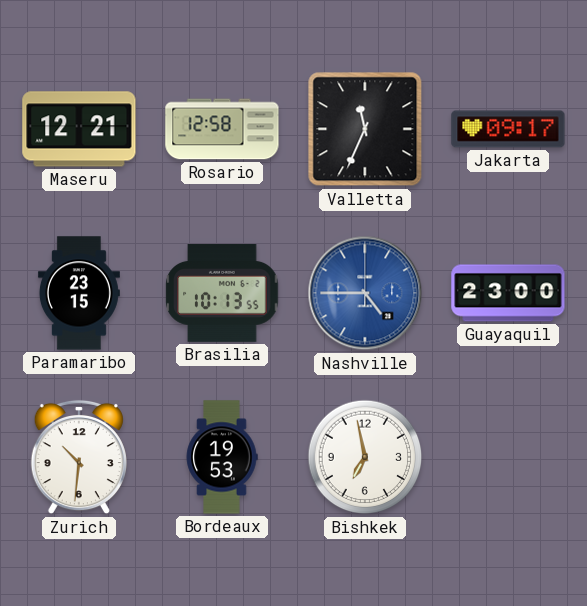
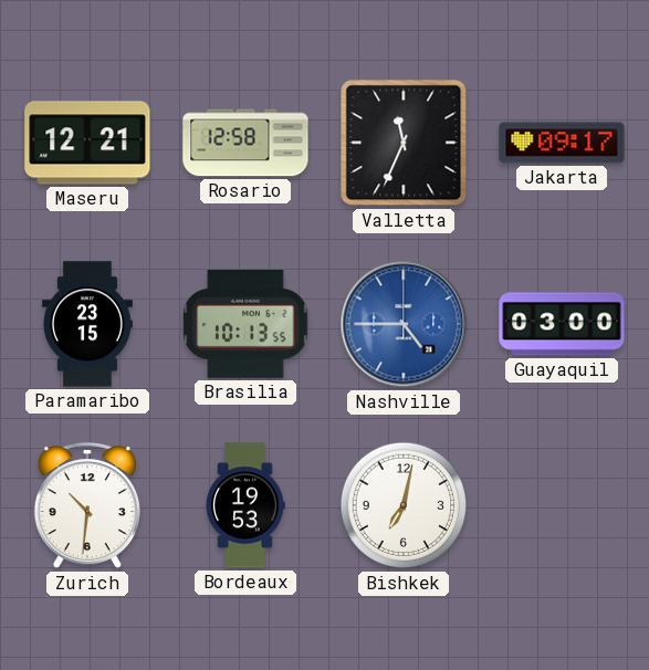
Guayaquil: 23:00 -> 03:00
Bishkek: 6:58 -> 7:02
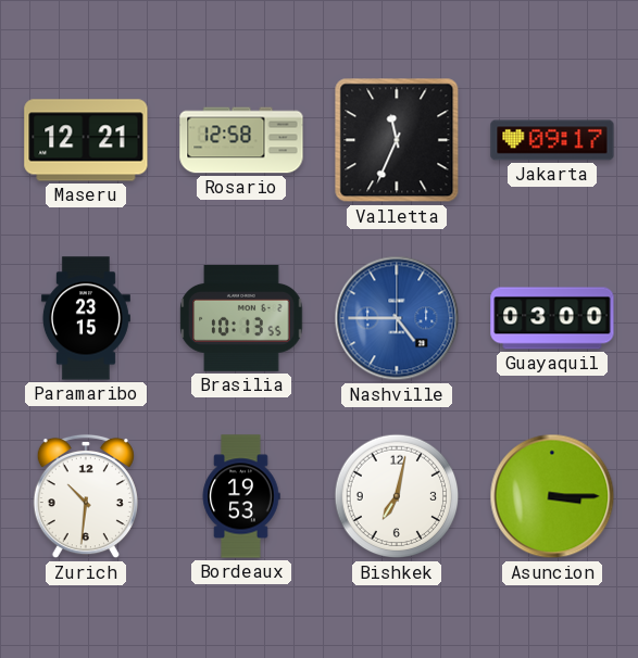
Asuncion: none -> 3:15
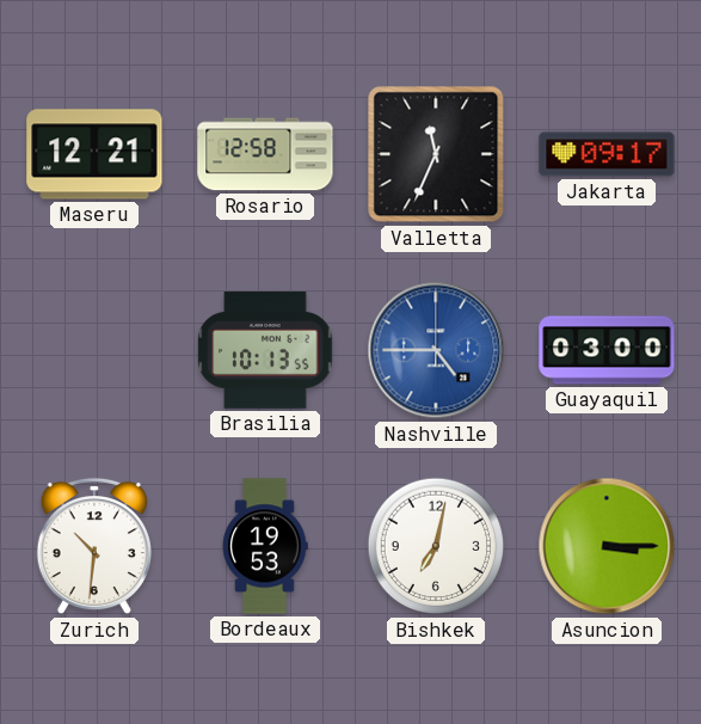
Paramaribo: 23:15 -> none
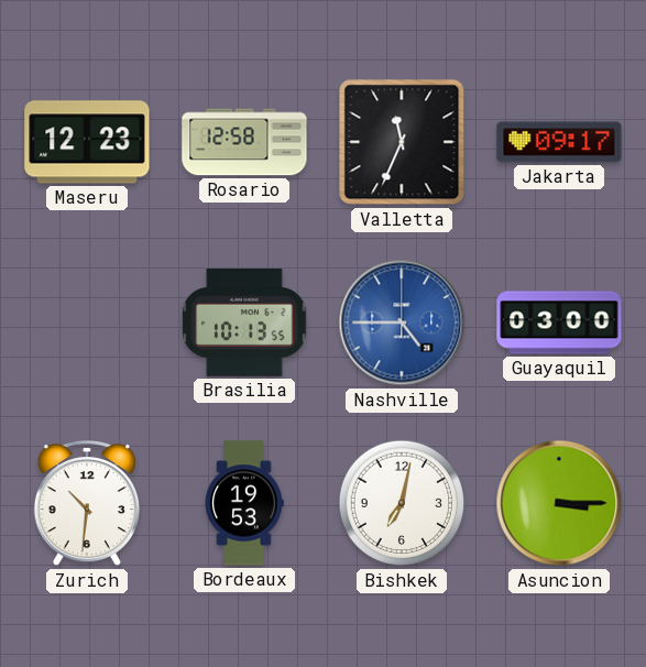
Maseru: 12:21 -> 12:23
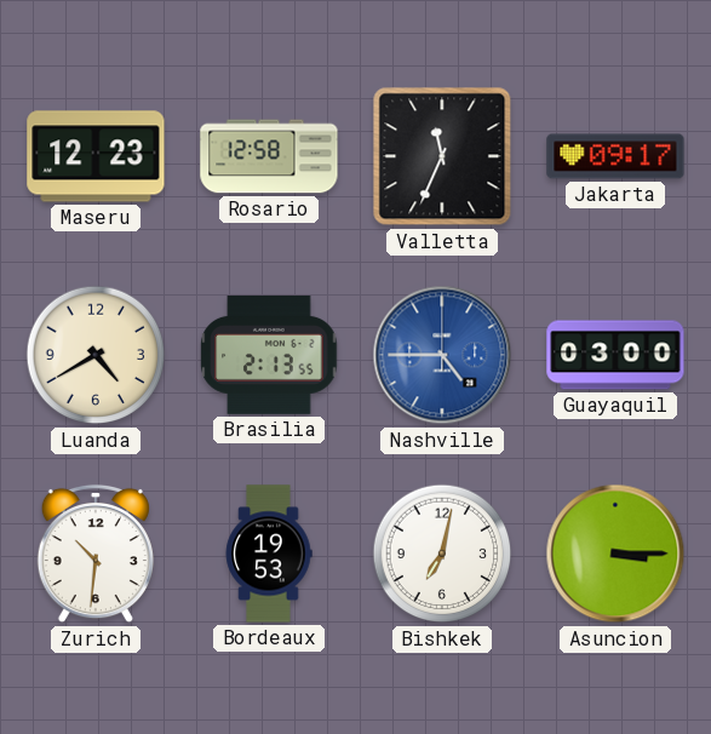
Luanda: none -> 4:40
Brasilia: 10:13 -> 2:13
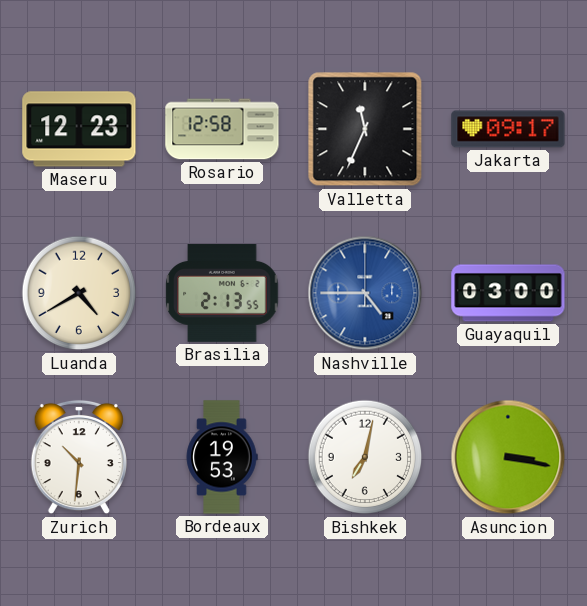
Asuncion: 3:15 -> 3:17
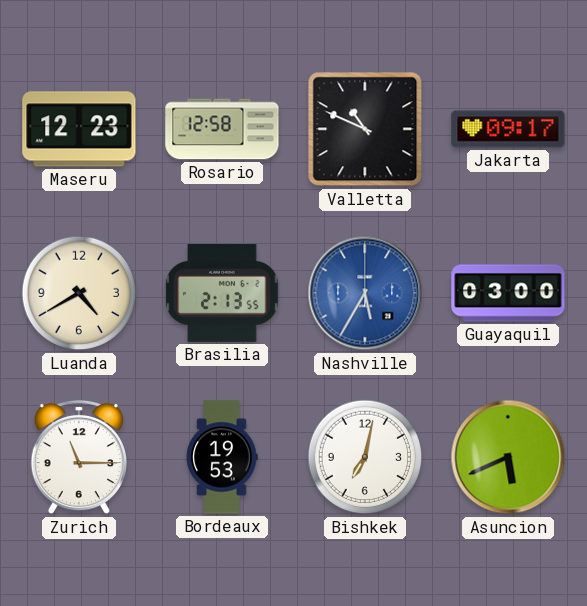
Valletta: 11:34 -> 10:49
Nashville: 4:45 -> 5:35
Zurich: 10:31 -> 11:15
Asuncion: 3:17 -> 5:41
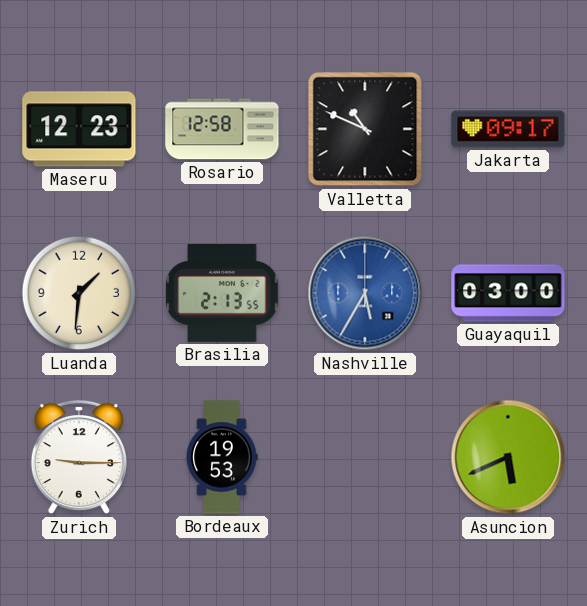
Luanda: 4:40 -> 1:31
Zurich: 11:15 -> 9:15
Bishkek: 7:02 -> none
